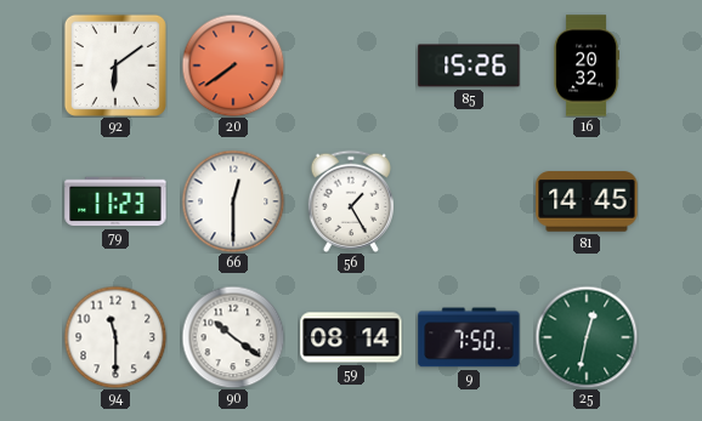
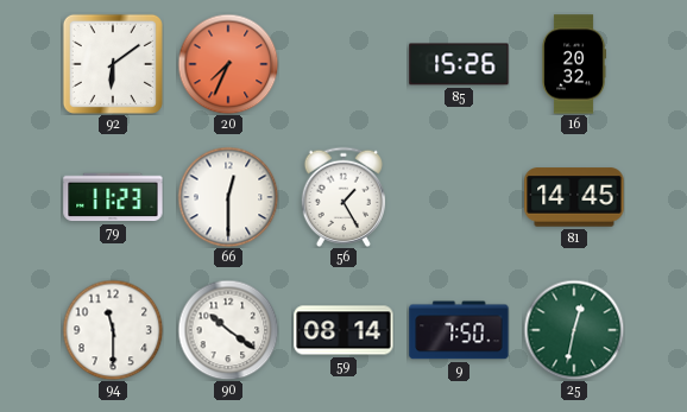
20: 7:39 -> 7:34
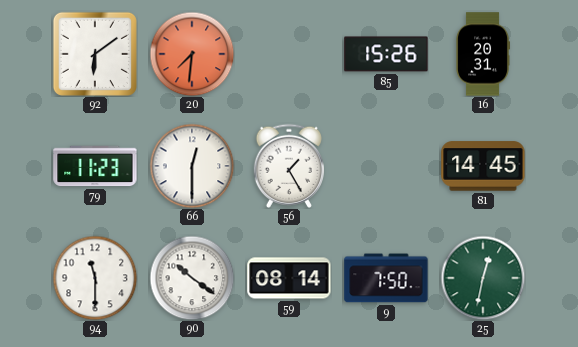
20: 7:34 -> 7:31
16: 20:32 -> 20:31
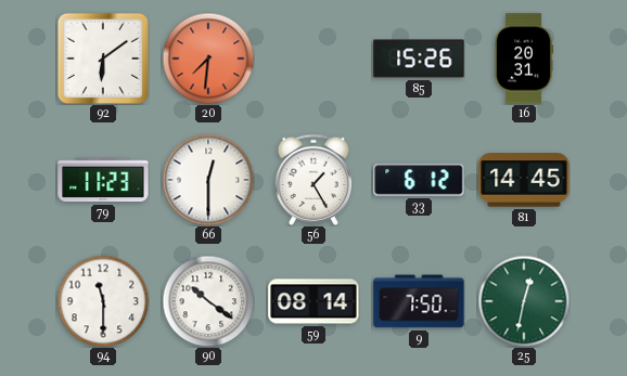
33: none -> 6:12
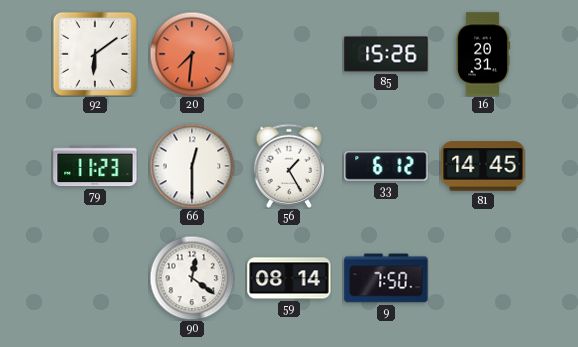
94: 11:30 -> none
90: 10:21 -> 12:21
25: 12:32 -> none
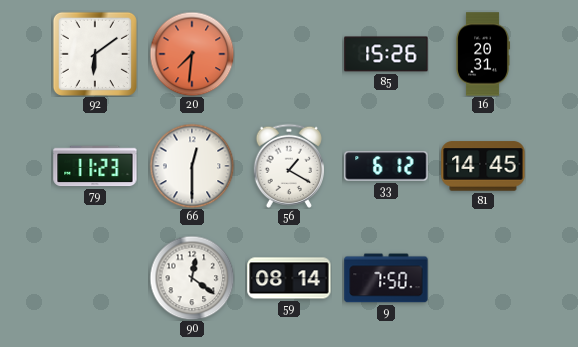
56: 1:25 -> 1:20
